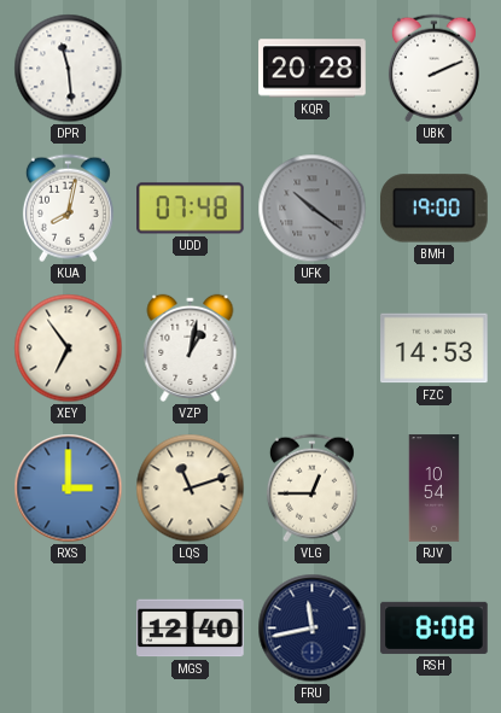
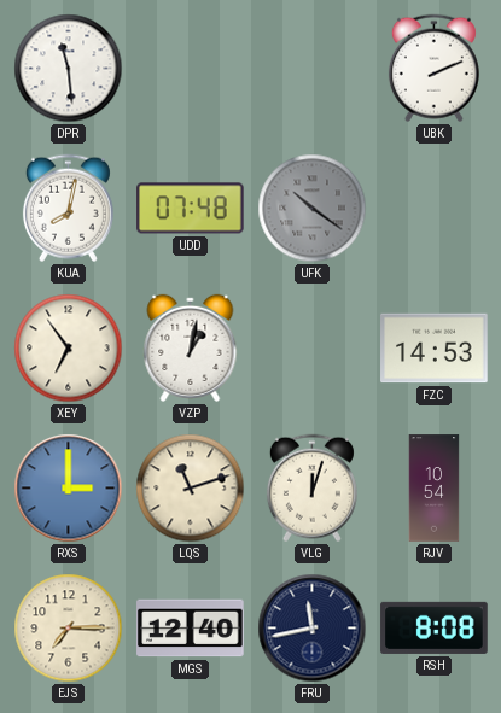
KQR: 20:28 -> none
BMH: 19:00 -> none
VLG: 12:45 -> 12:03
EJS: none -> 7:15
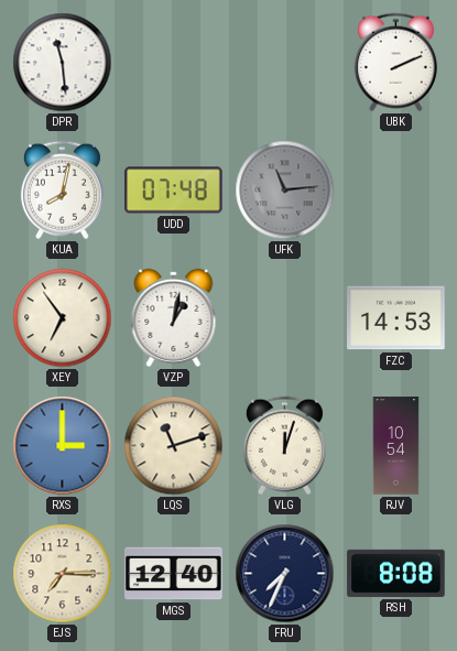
UFK: 10:21 -> 11:14
FRU: 11:43 -> 7:34
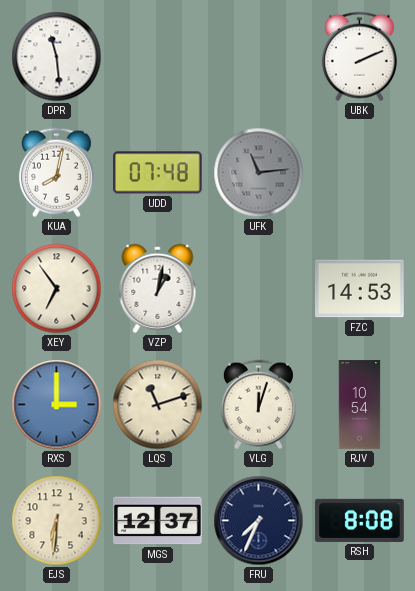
EJS: 7:15 -> 6:31
MGS: 12:40 -> 12:37
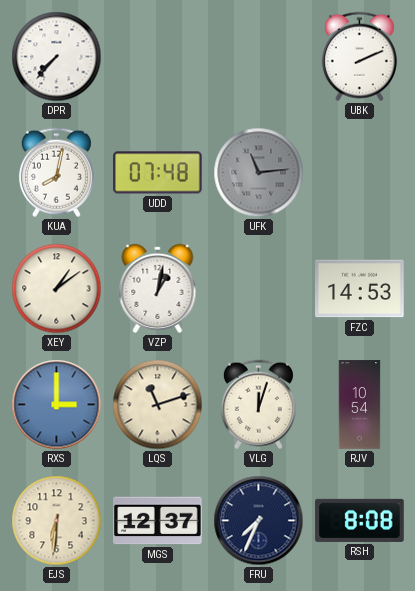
DPR: 11:29 -> 7:37
XEY: 6:54 -> 1:09
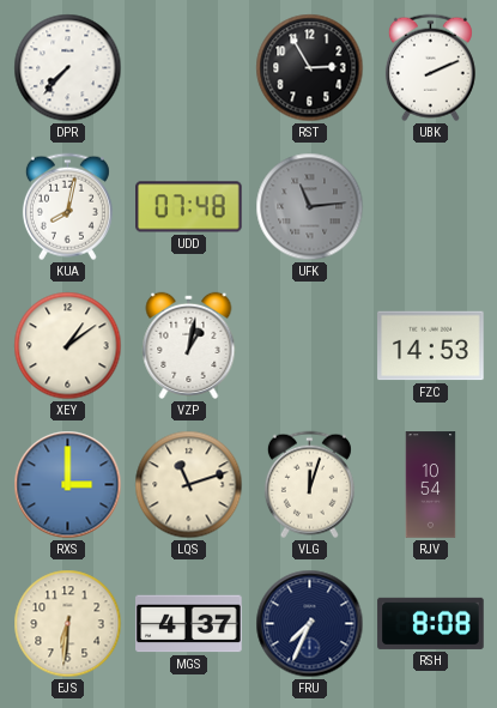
RST: none -> 2:55
MGS: 12:37 -> 4:37
